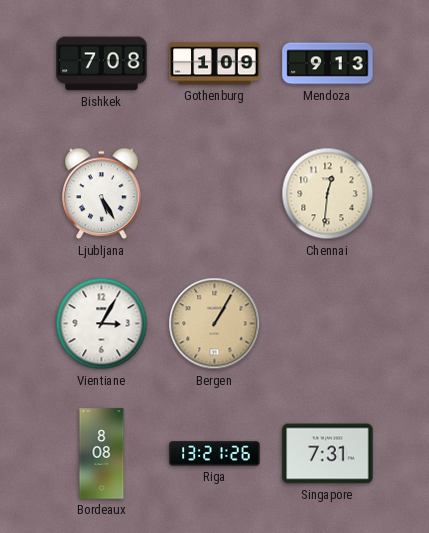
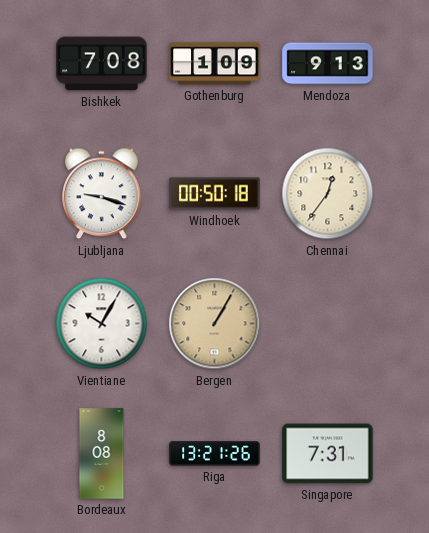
Ljubljana: 5:25 -> 9:18
Windhoek: none -> 00:50
Chennai: 12:31 -> 12:36
Vientiane: 3:05 -> 10:05
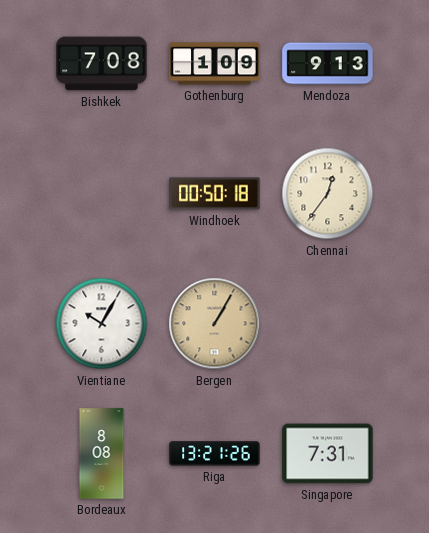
Ljubljana: 9:18 -> none
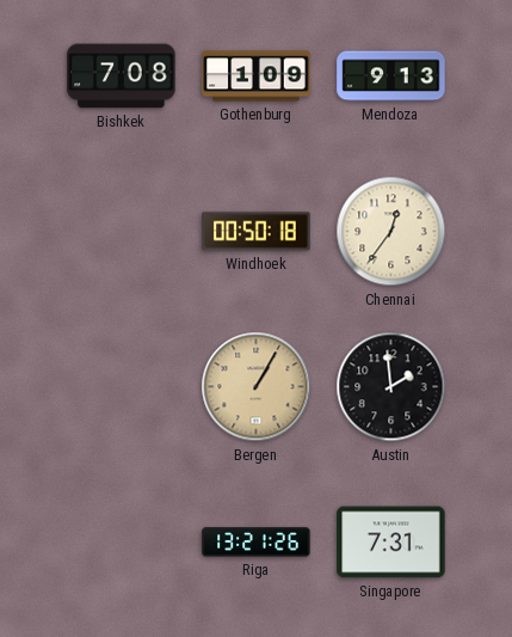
Vientiane: 10:05 -> none
Austin: none -> 1:59
Bordeaux: 8:08 -> none
